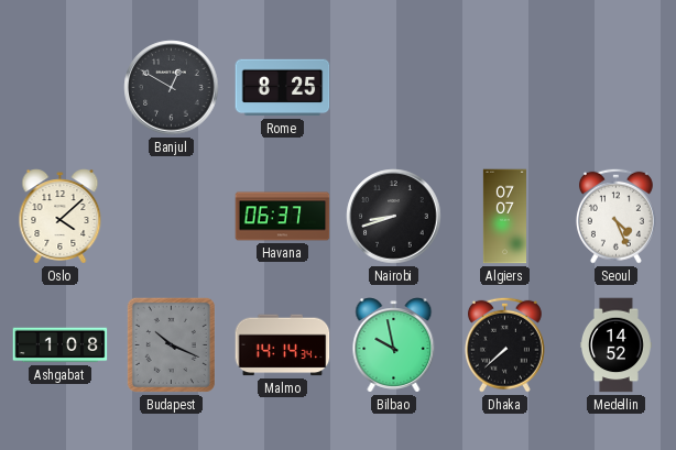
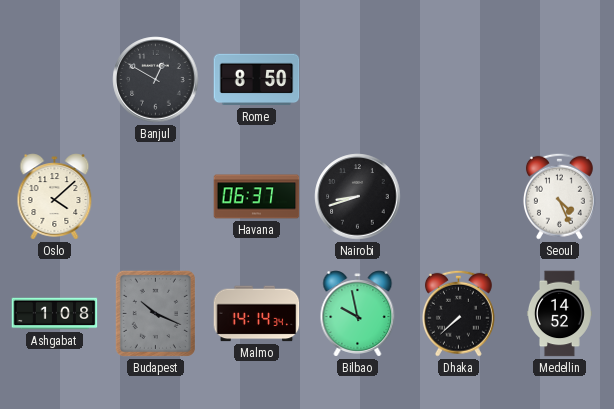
Rome: 8:25 -> 8:50
Algiers: 07:07 -> none
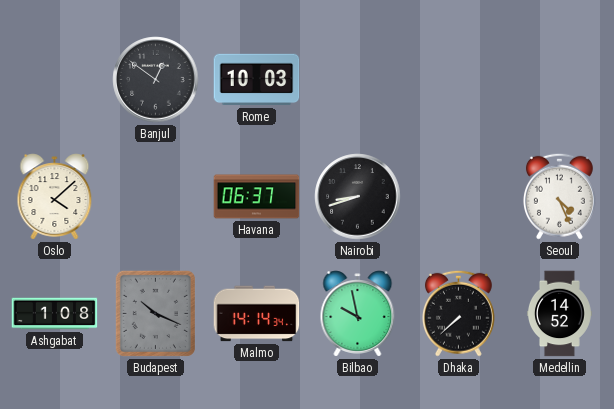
Banjul: 12:50 -> 12:51
Rome: 8:50 -> 10:03
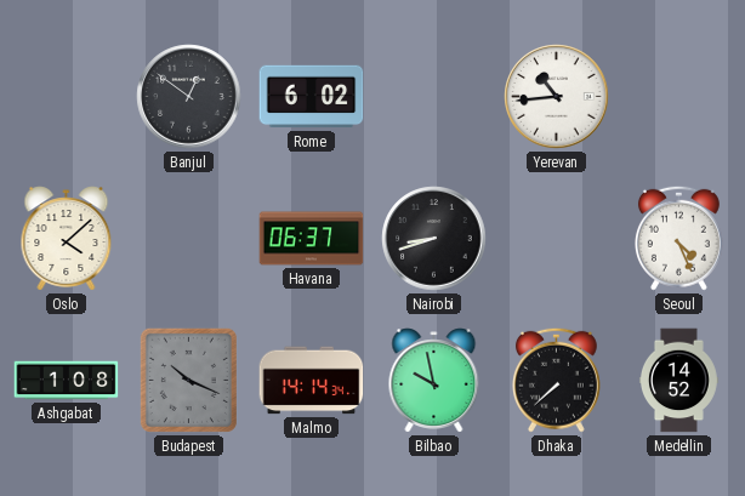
Rome: 10:03 -> 6:02
Yerevan: none -> 10:44
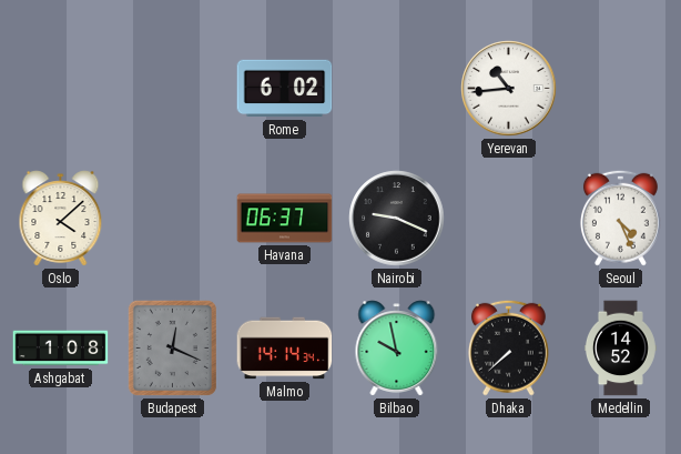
Banjul: 12:51 -> none
Nairobi: 8:42 -> 9:19
Budapest: 10:19 -> 12:19
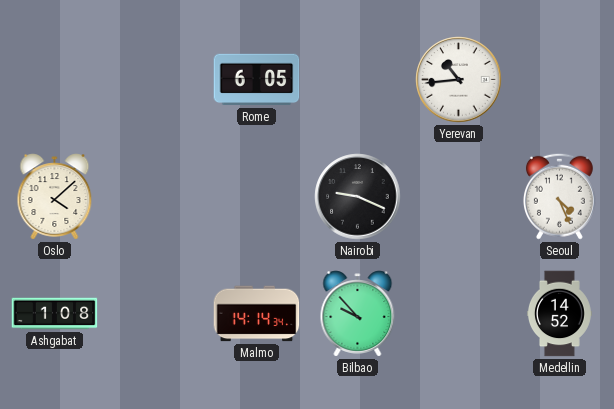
Rome: 6:02 -> 6:05
Havana: 06:37 -> none
Budapest: 12:19 -> none
Bilbao: 9:58 -> 9:53
Dhaka: 7:38 -> none
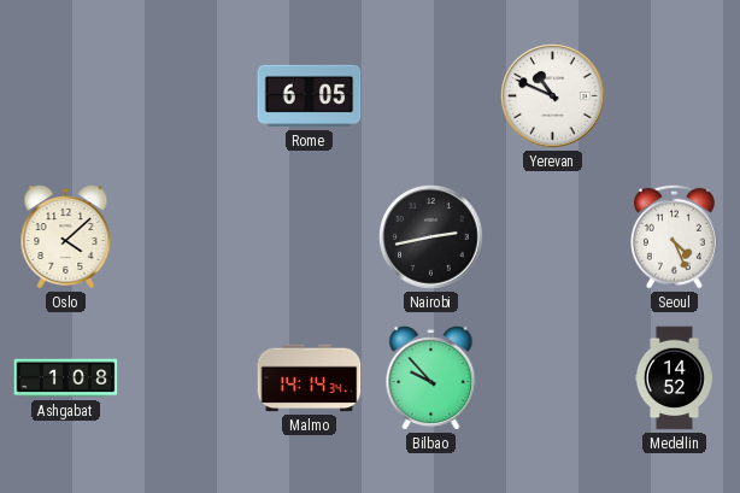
Yerevan: 10:44 -> 10:49
Nairobi: 9:19 -> 2:43
